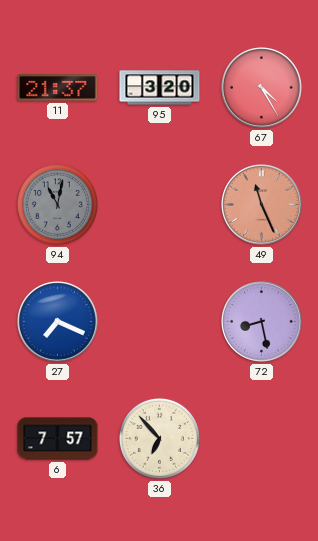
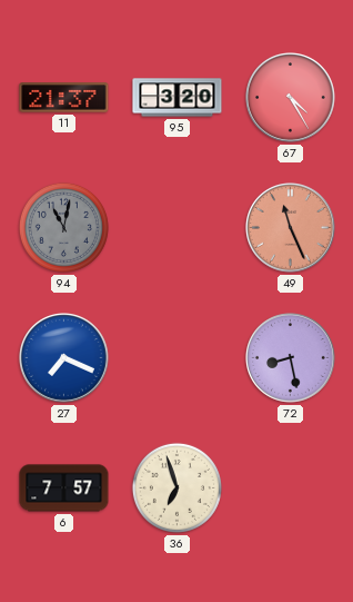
36: 6:53 -> 6:57
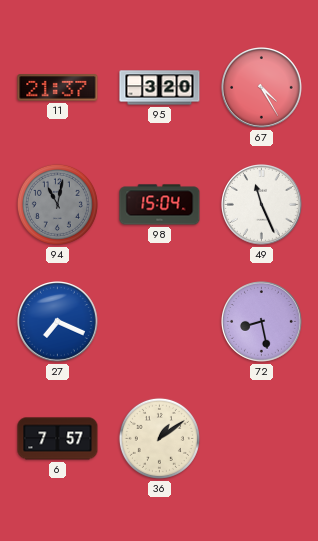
98: none -> 15:04
49 dial: salmon -> white
36: 6:57 -> 1:09
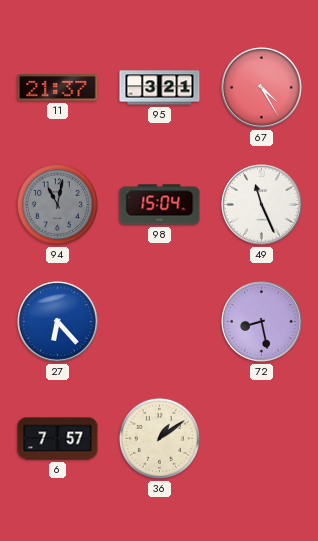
95: 3:20 -> 3:21
27: 7:19 -> 6:23
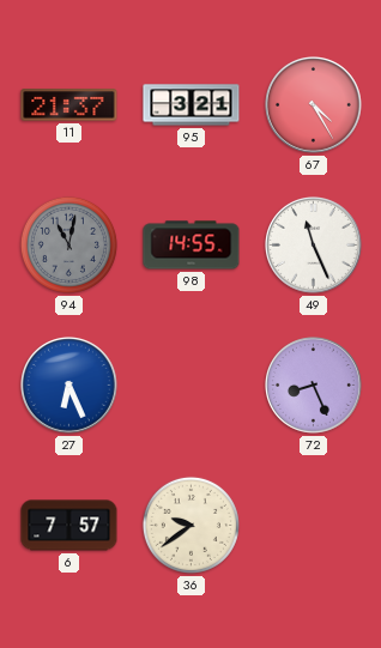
98: 15:04 -> 14:55
27: 6:23 -> 6:26
72: 8:28 -> 8:26
36: 1:09 -> 9:39
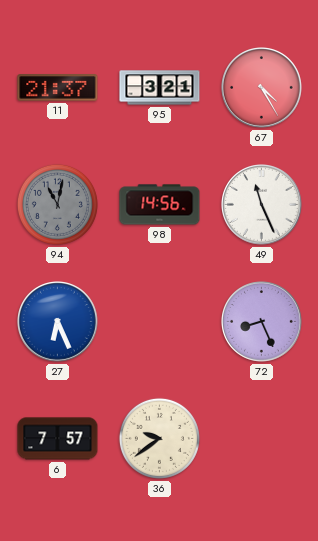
98: 14:55 -> 14:56
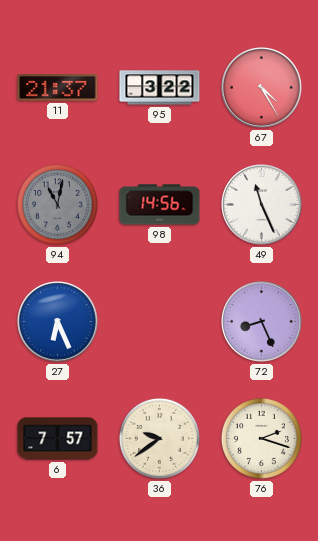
95: 3:21 -> 3:22
76: none -> 2:18
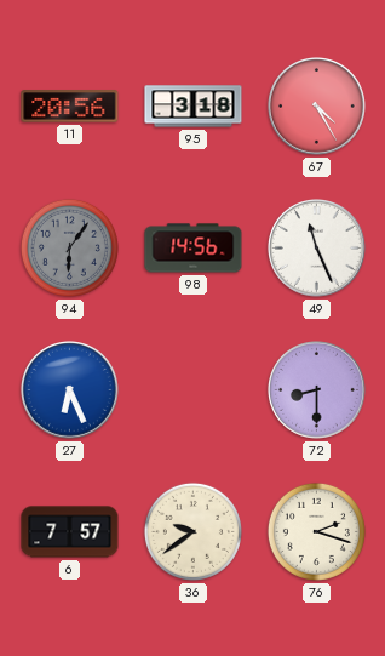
11: 21:37 -> 20:56
95: 3:22 -> 3:18
94: 11:02 -> 6:06
72: 8:26 -> 8:30
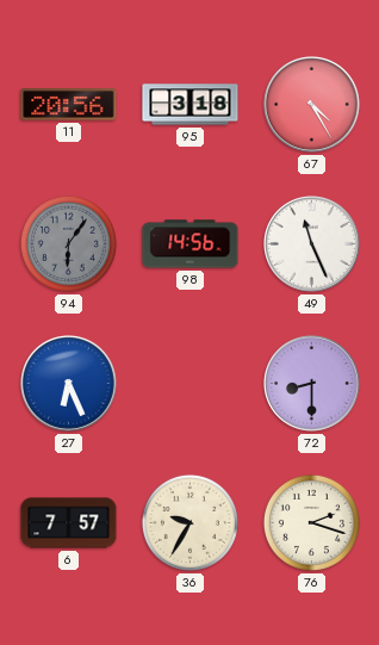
36: 9:39 -> 9:35
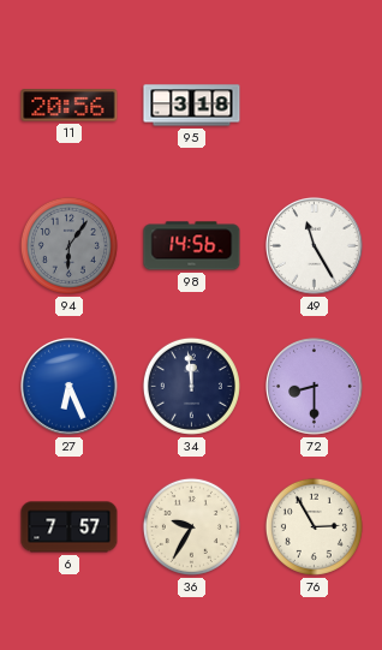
67: 4:25 -> none
49: 11:26 -> 11:25
34: none -> 11:59
76: 2:18 -> 2:55
